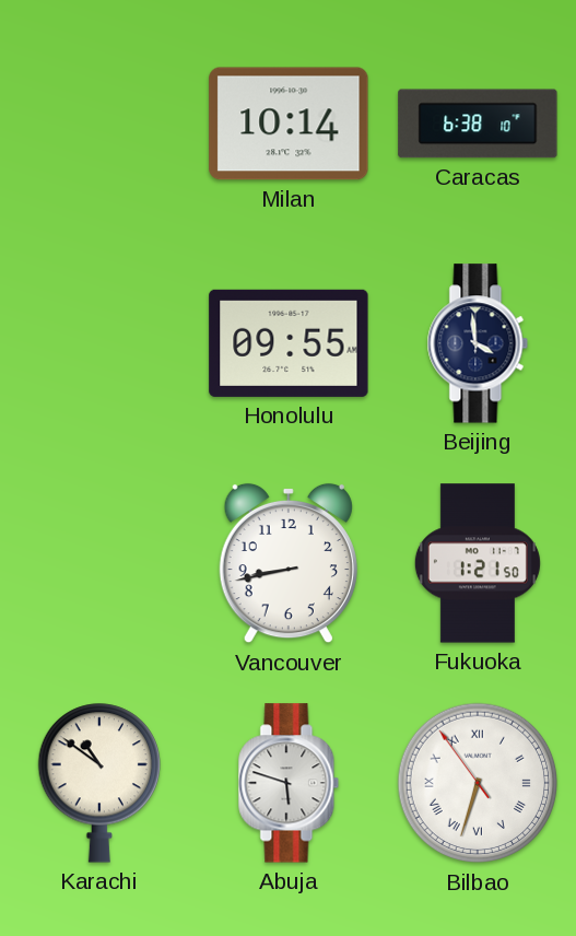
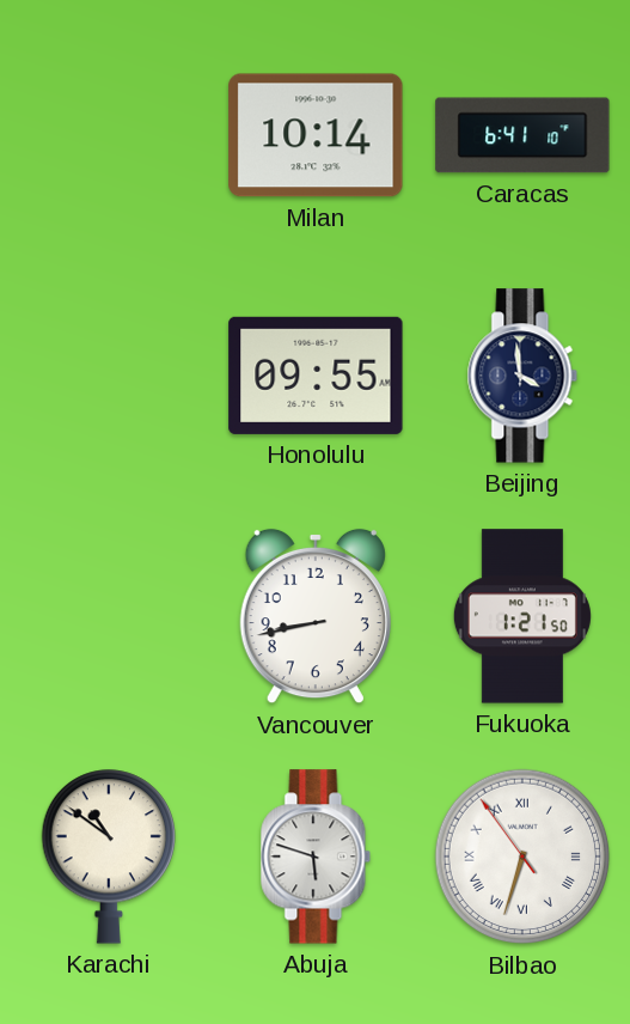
Caracas: 6:38 -> 6:41
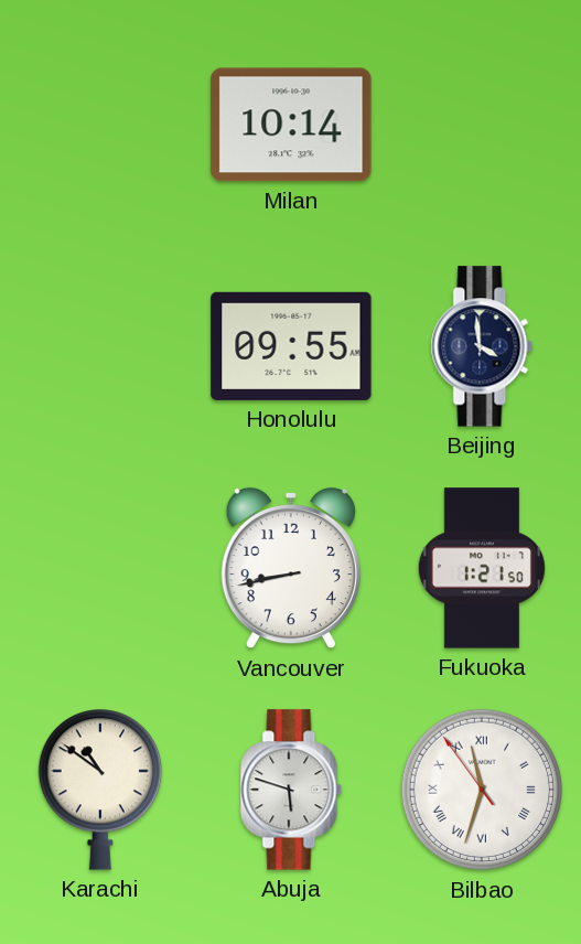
Caracas: 6:41 -> none
Bilbao: 6:32 -> 11:32
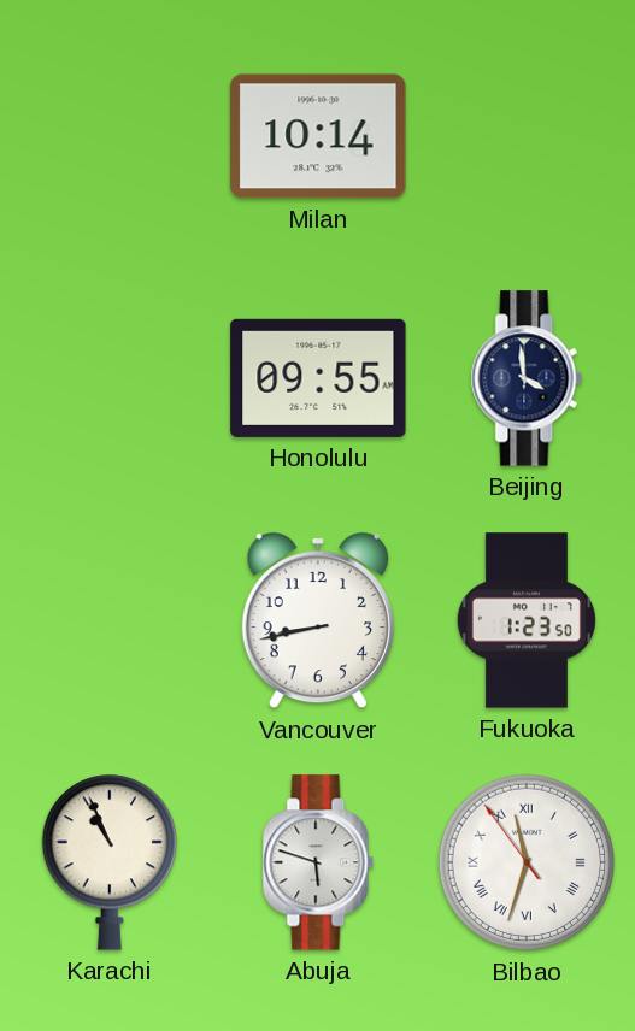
Fukuoka: 1:21 -> 1:23
Karachi: 10:51 -> 10:56
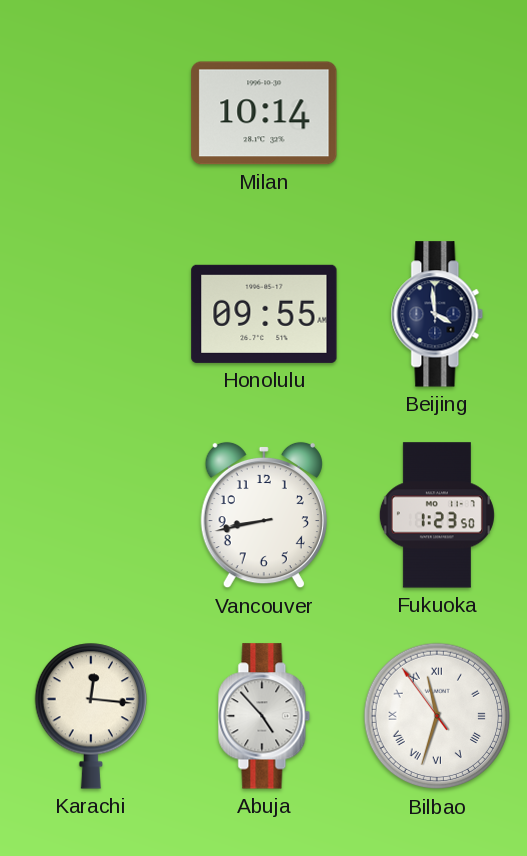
Karachi: 10:56 -> 12:16
Abuja: 5:48 -> 4:53
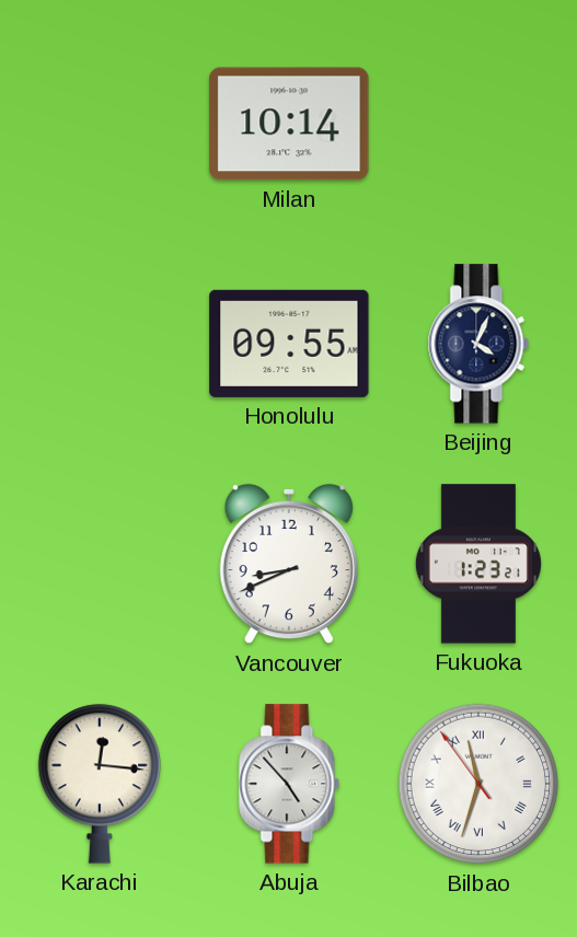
Beijing: 3:59 -> 4:04
Vancouver: 8:43 -> 8:41
Fukuoka: 1:23:50 -> 1:23:21
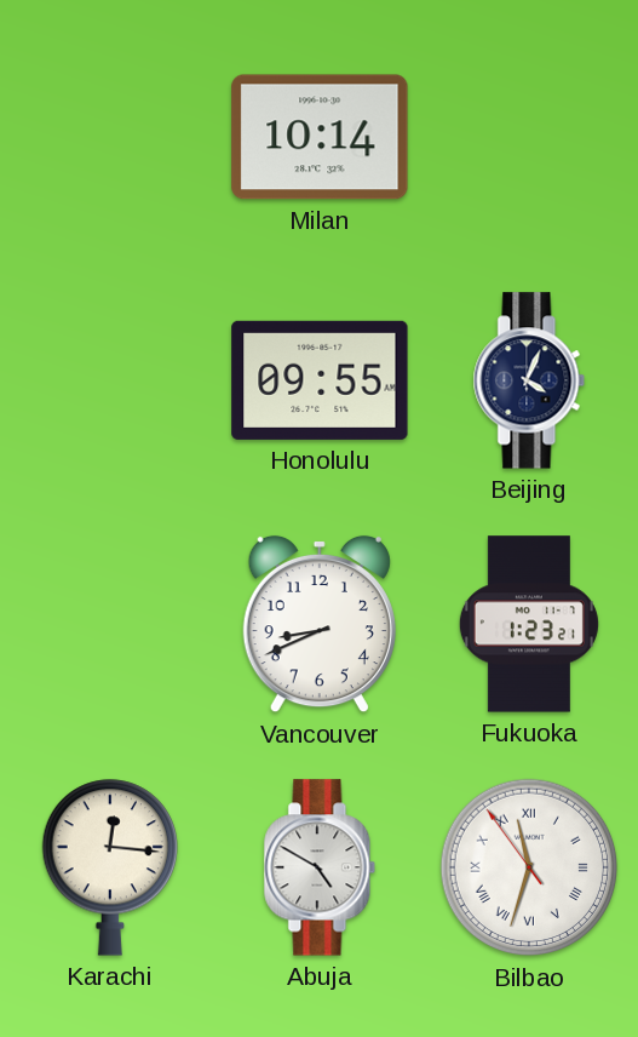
Abuja: 4:53 -> 4:50
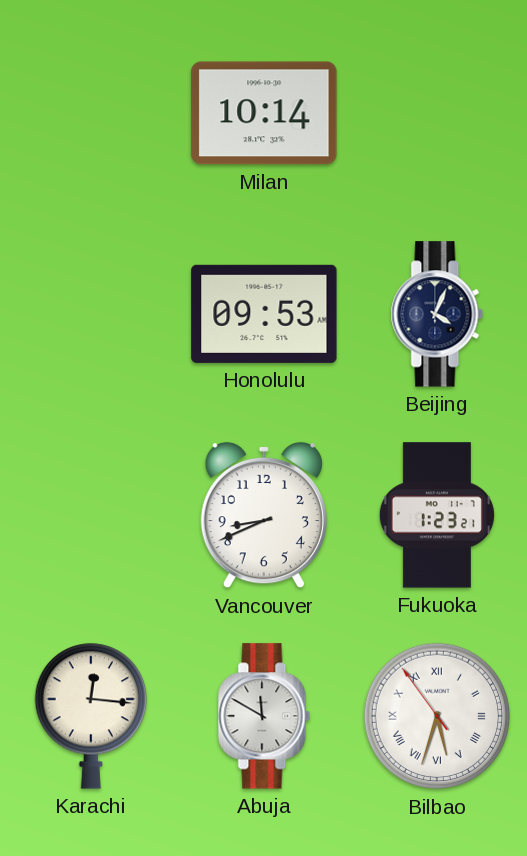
Honolulu: 09:55 -> 09:53
Abuja: 4:50 -> 11:50
Bilbao: 11:32 -> 5:32
